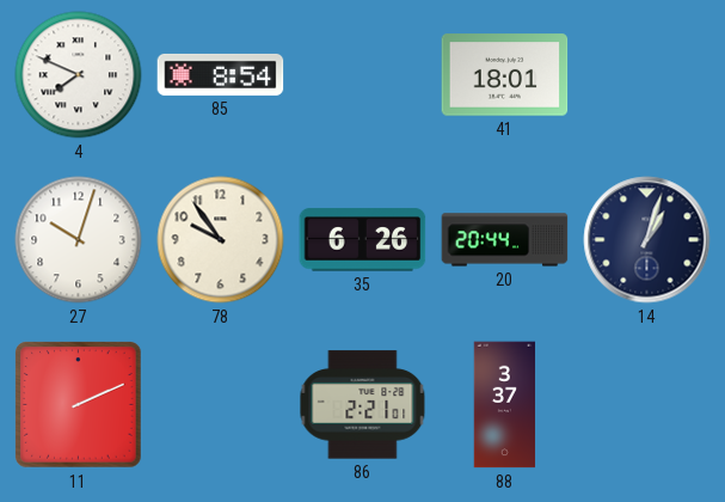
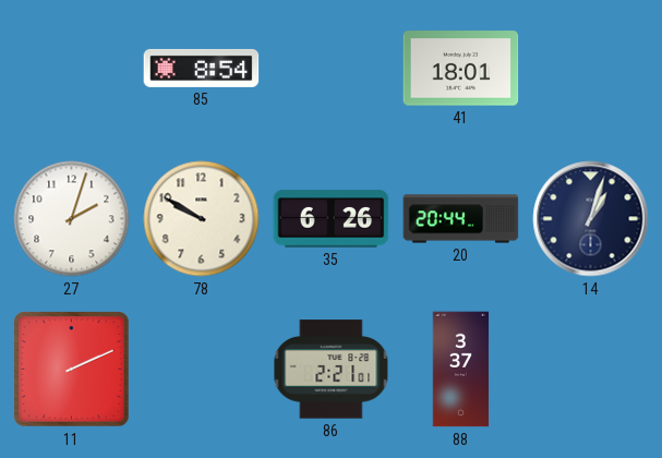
4: 7:49 -> none
27: 10:03 -> 2:03
78: 9:54 -> 9:50
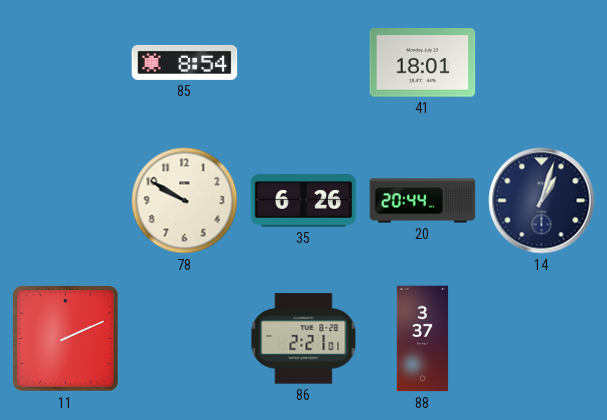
27: 2:03 -> none
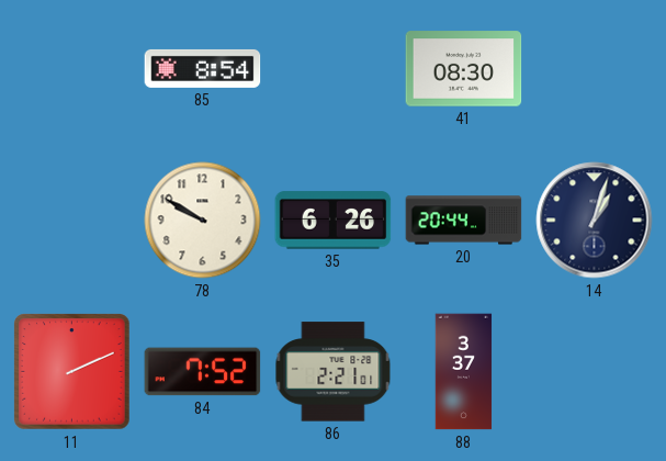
41: 18:01 -> 08:30
84: none -> 7:52
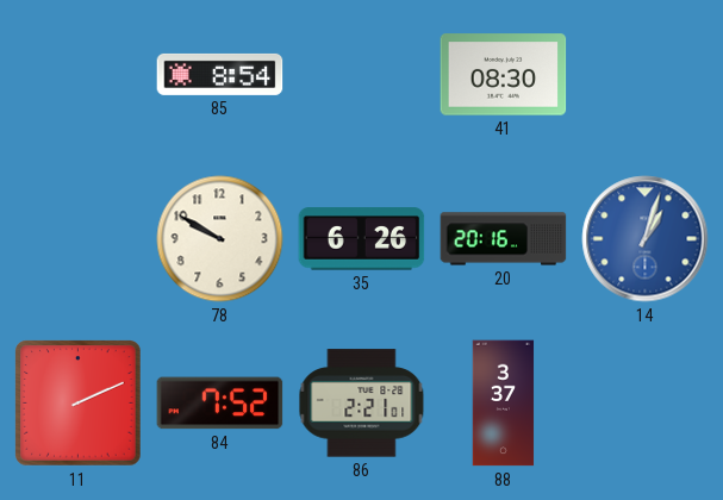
20: 20:44 -> 20:16
14 dial: navy -> blue
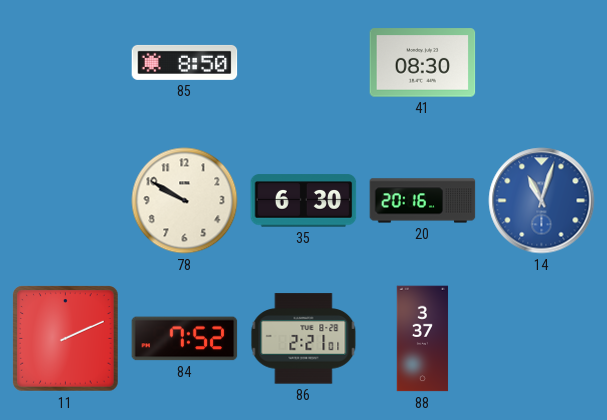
85: 8:54 -> 8:50
35: 6:26 -> 6:30
14: 1:03 -> 11:03
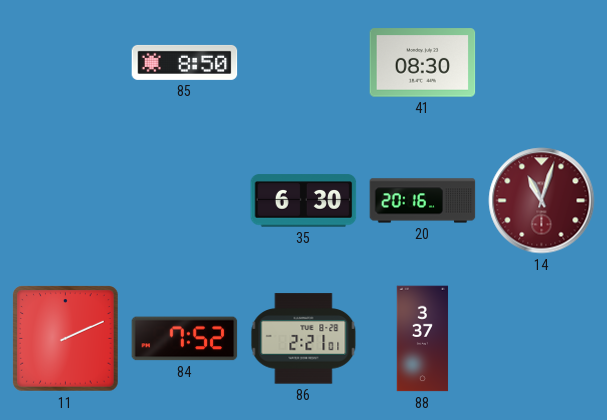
78: 9:50 -> none
14 dial: blue -> burgundy
